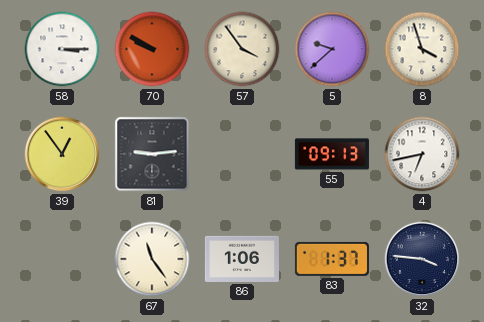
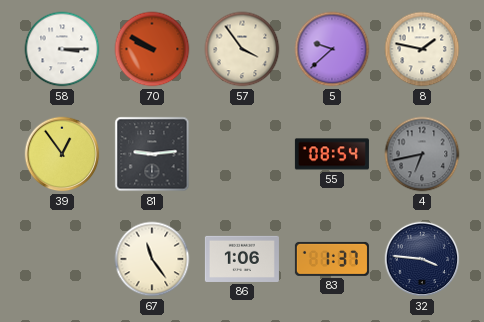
8: 3:57 -> 1:47
55: 09:13 -> 08:54
4 dial: white -> grey
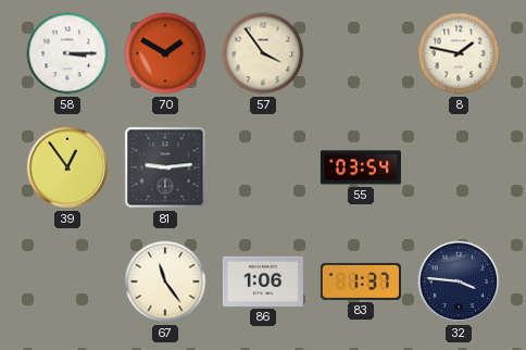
70: 9:50 -> 1:50
5: 9:38 -> none
55: 08:54 -> 03:54
4: 6:43 -> none
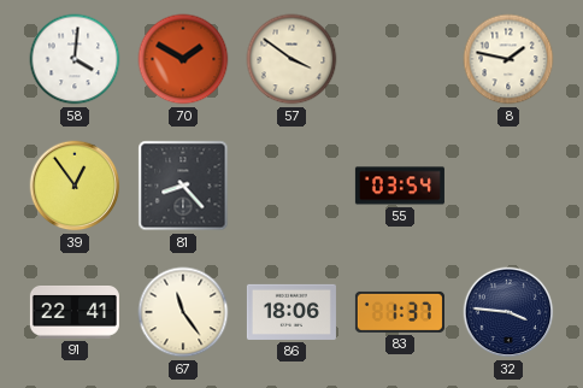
58: 3:15 -> 4:01
57: 3:54 -> 3:51
81: 9:14 -> 8:23
91: none -> 22:41
86: 1:06 -> 18:06
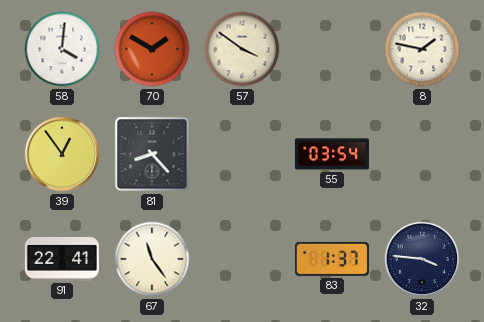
86: 18:06 -> none
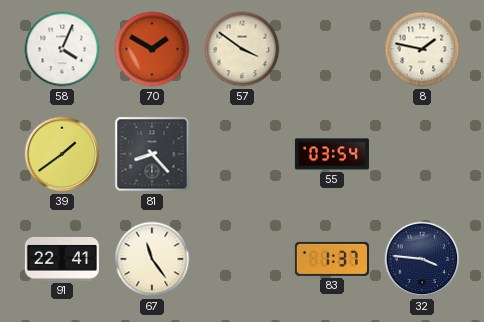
58: 4:01 -> 4:04
39: 12:54 -> 1:39
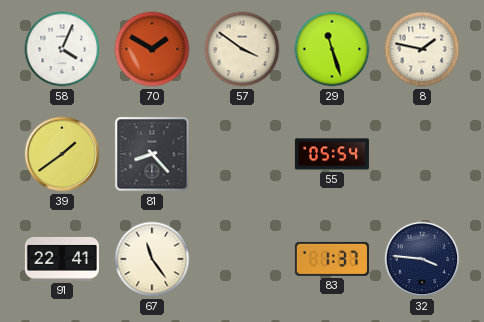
29: none -> 11:27
55: 03:54 -> 05:54
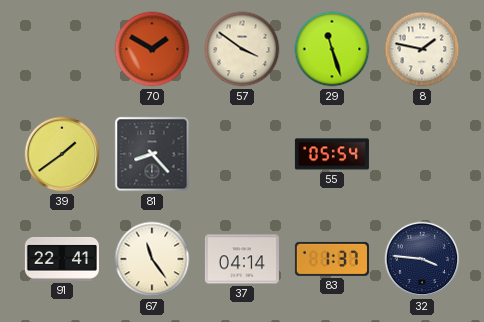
58: 4:04 -> none
37: none -> 04:14
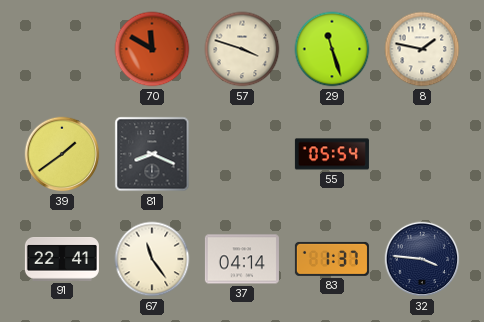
70: 1:50 -> 11:50
57: 3:51 -> 3:48
81: 8:23 -> 8:19
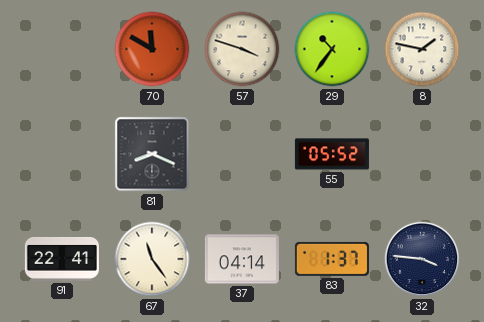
29: 11:27 -> 10:36
39: 1:39 -> none
55: 05:54 -> 05:52
